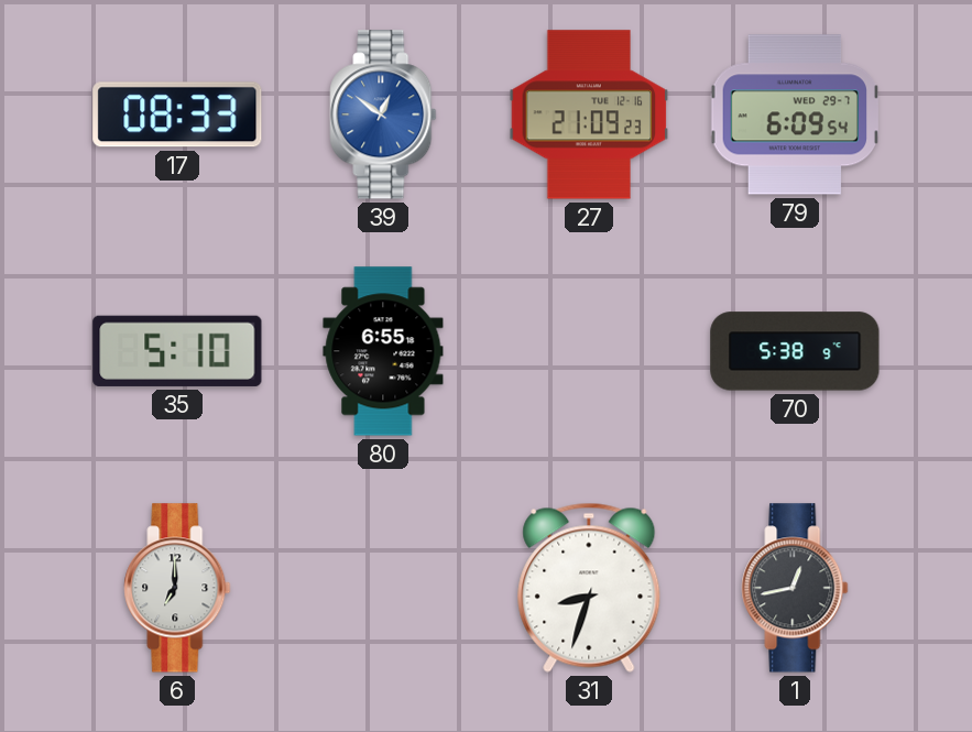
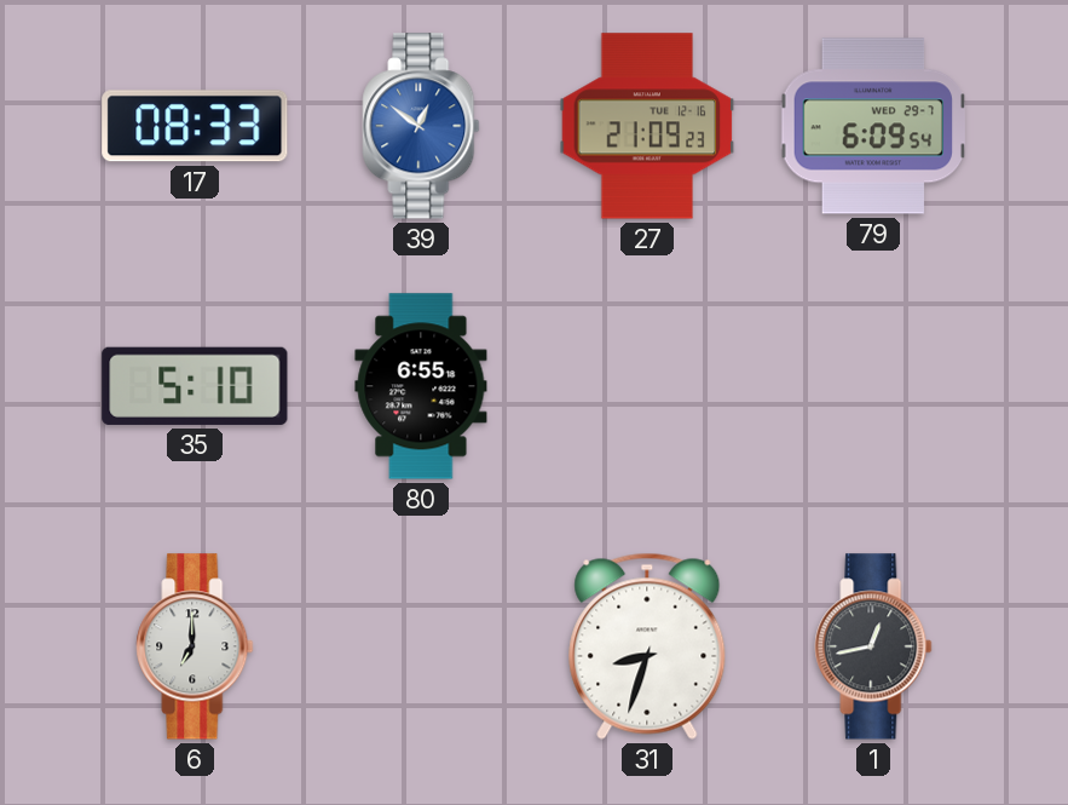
70: 5:38 -> none
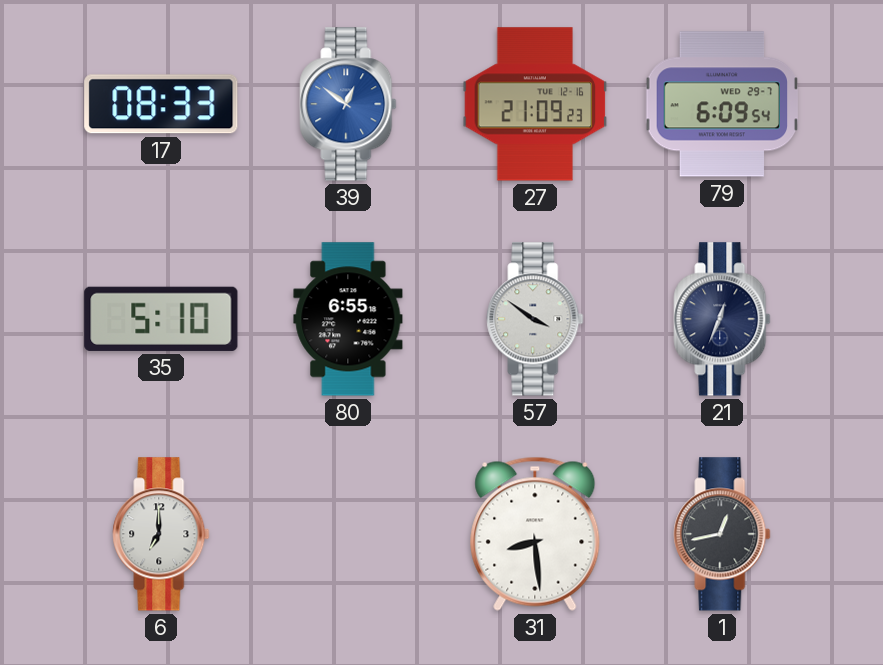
57: none -> 3:51
21: none -> 12:34
31: 8:33 -> 8:29
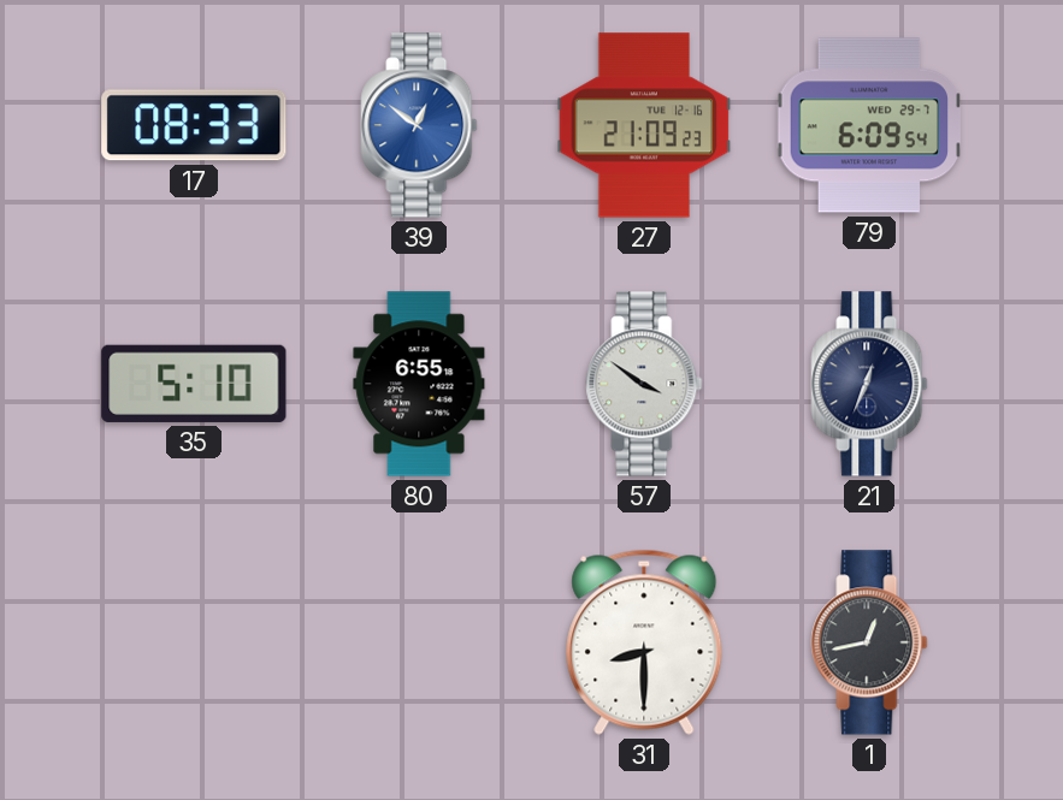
6: 7:00 -> none
31: 8:29 -> 8:30
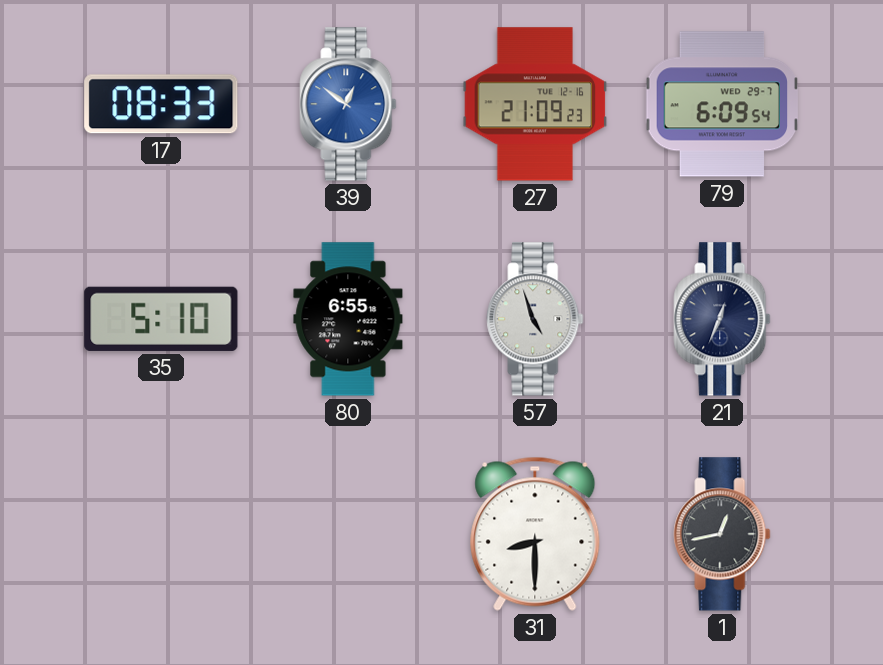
57: 3:51 -> 4:57
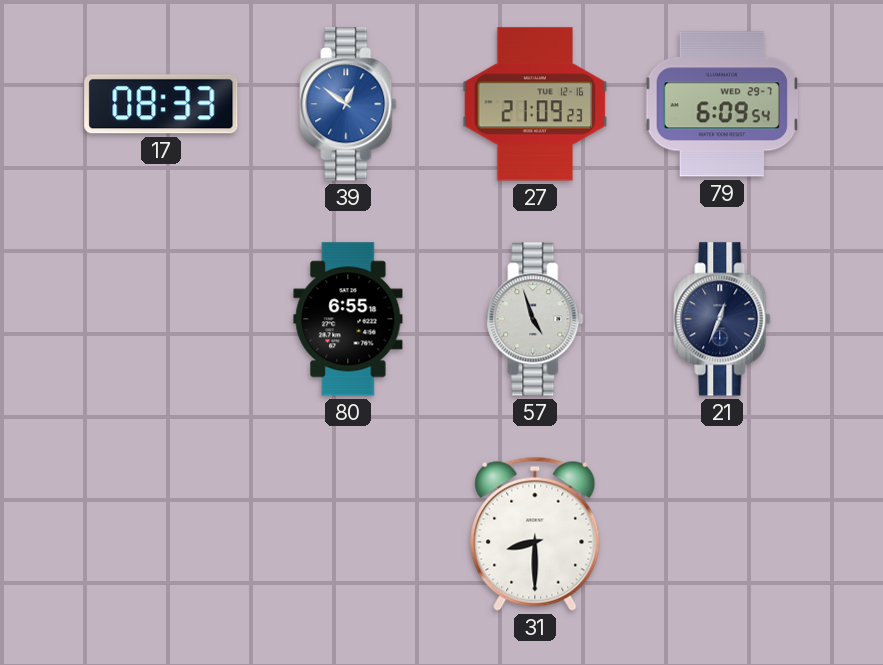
35: 5:10 -> none
1: 12:43 -> none
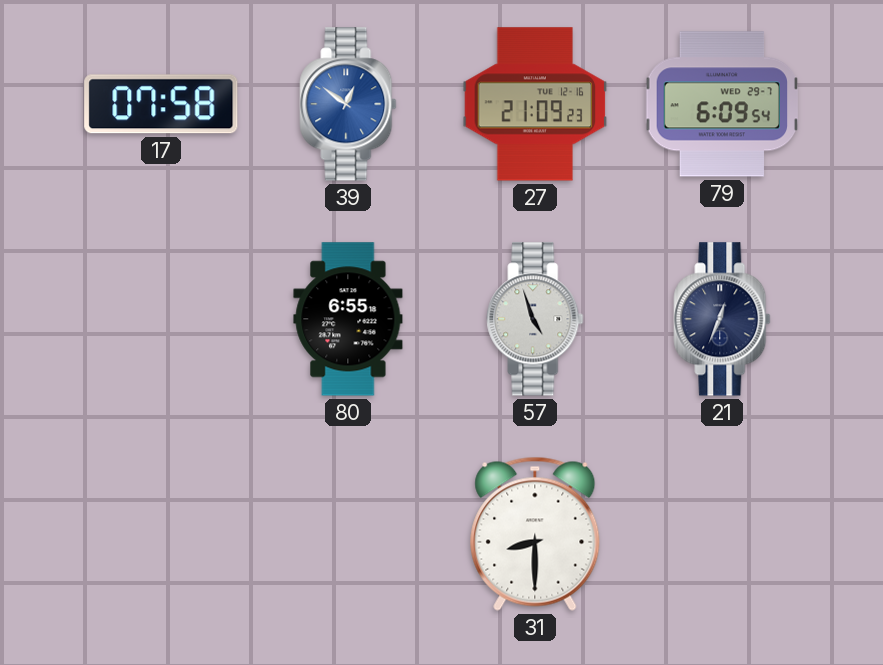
17: 08:33 -> 07:58
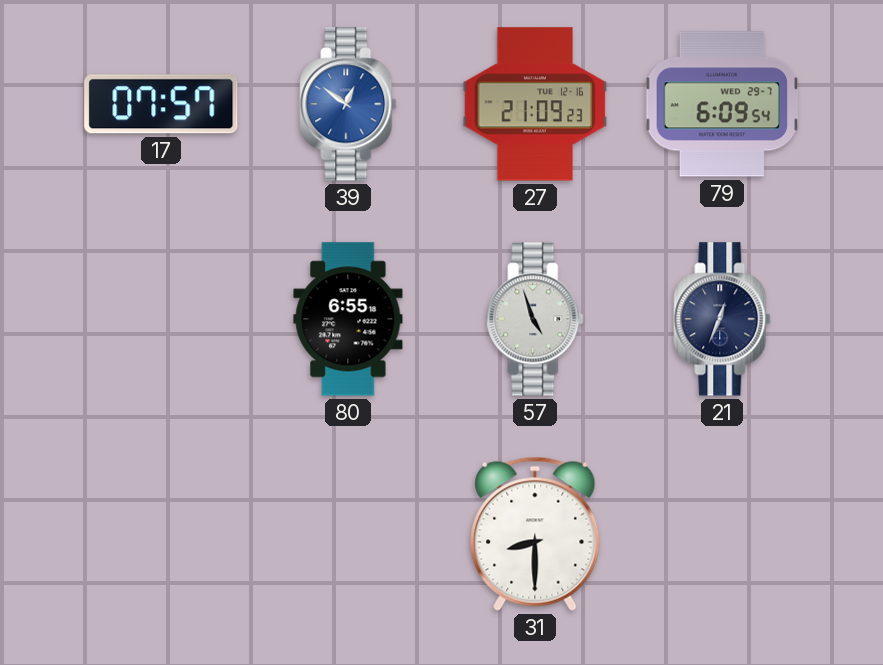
17: 07:58 -> 07:57
